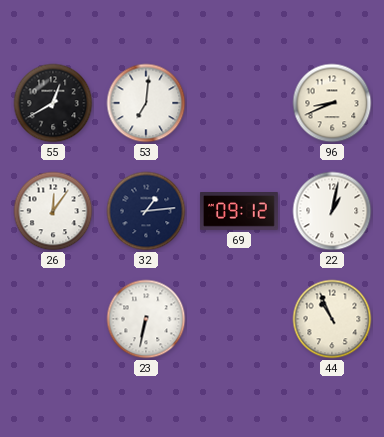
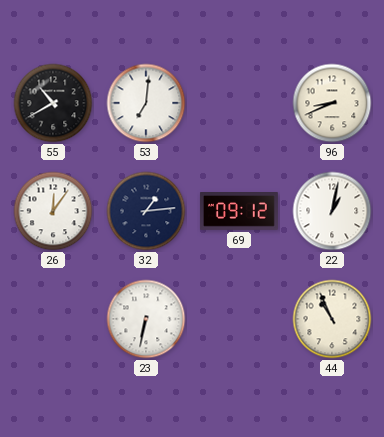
55: 12:40 -> 10:40
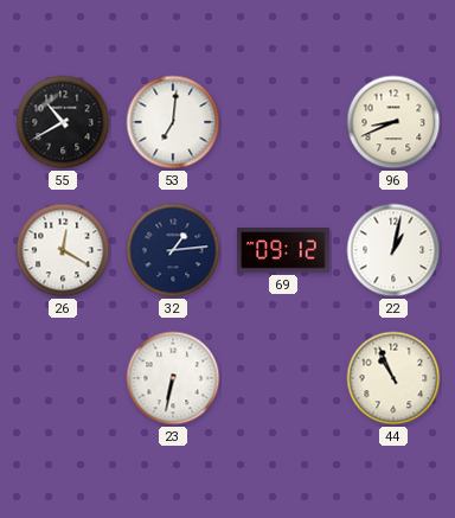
26: 12:06 -> 12:20
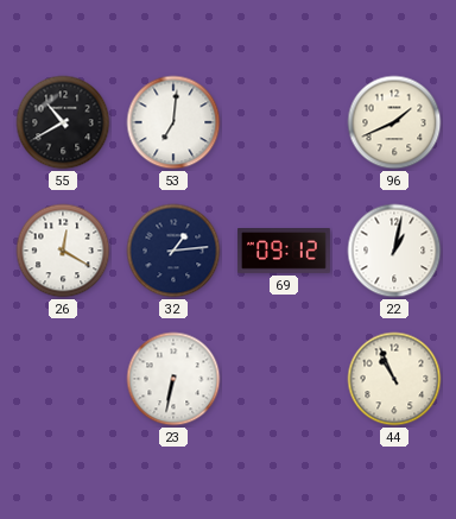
96: 8:41 -> 1:41
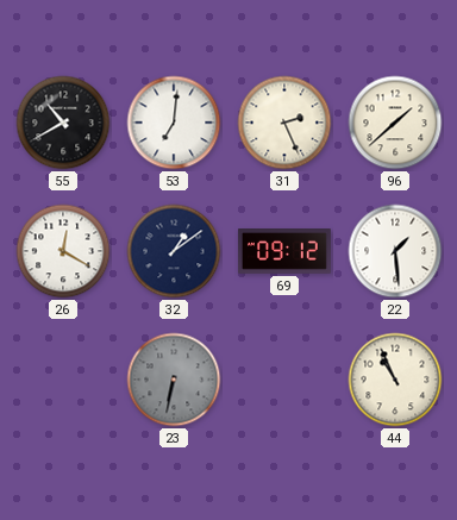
31: none -> 2:26
96: 1:41 -> 1:38
32: 1:14 -> 1:09
22: 1:02 -> 1:29
23 dial: white -> grey
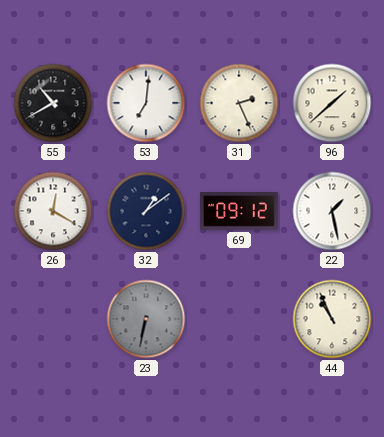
22: 1:29 -> 1:28
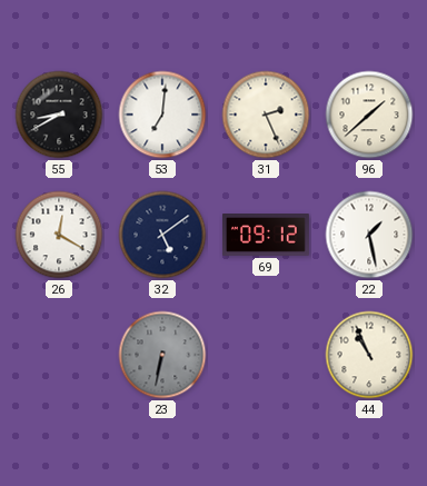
55: 10:40 -> 8:40
32: 1:09 -> 5:09
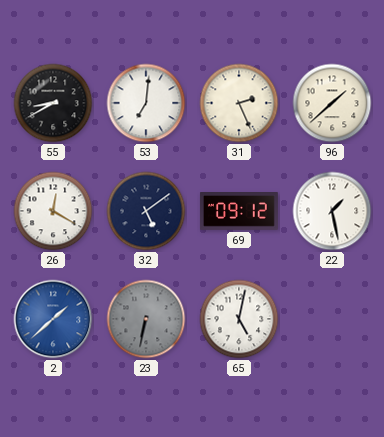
2: none -> 1:38
65: none -> 5:02
44: 10:56 -> none
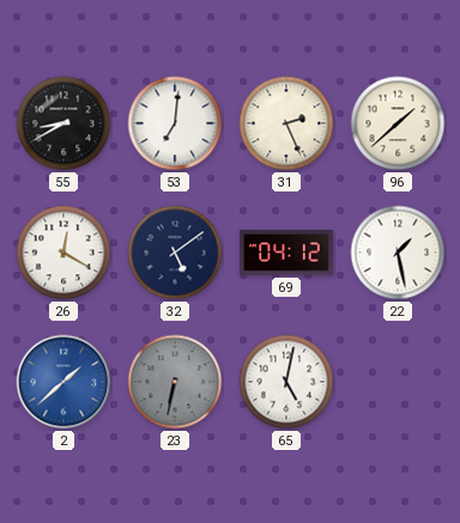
69: 09:12 -> 04:12
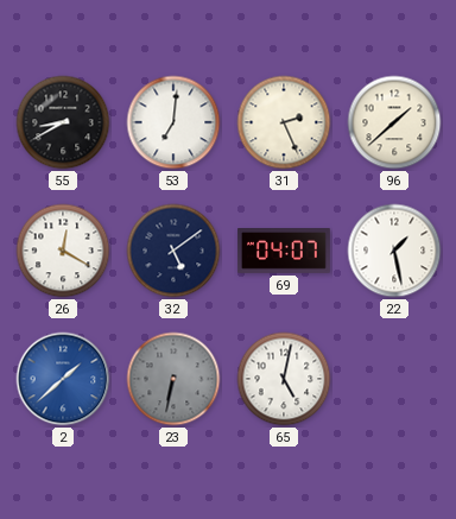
69: 04:12 -> 04:07
